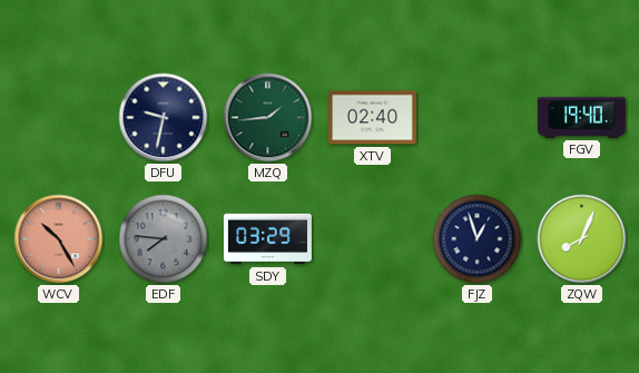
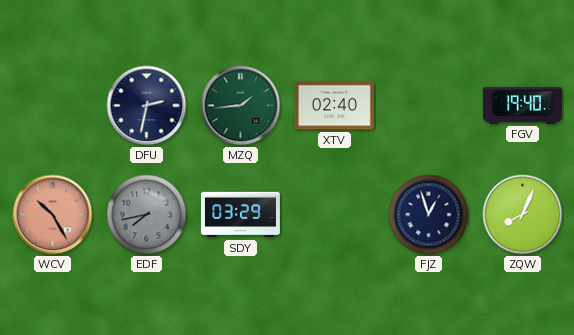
DFU: 9:32 -> 2:32
EDF: 7:46 -> 7:43
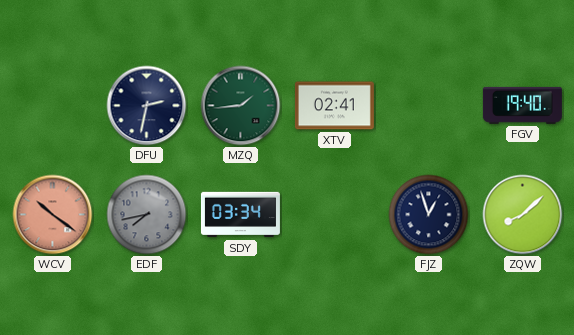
XTV: 02:40 -> 02:41
WCV: 10:25 -> 10:21
SDY: 03:29 -> 03:34
ZQW: 8:04 -> 8:08
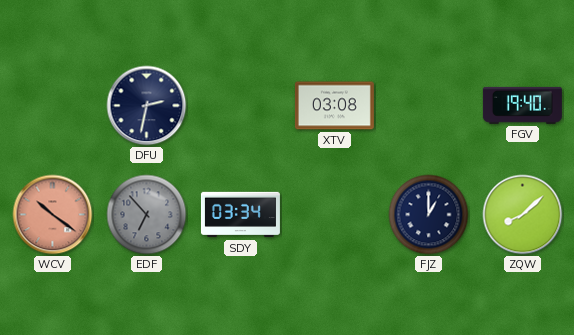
MZQ: 1:44 -> none
XTV: 02:41 -> 03:08
EDF: 7:43 -> 6:53
FJZ: 12:57 -> 1:00
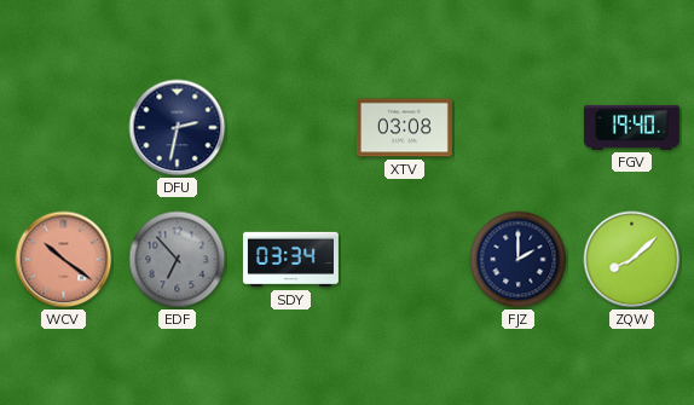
FJZ: 1:00 -> 2:00
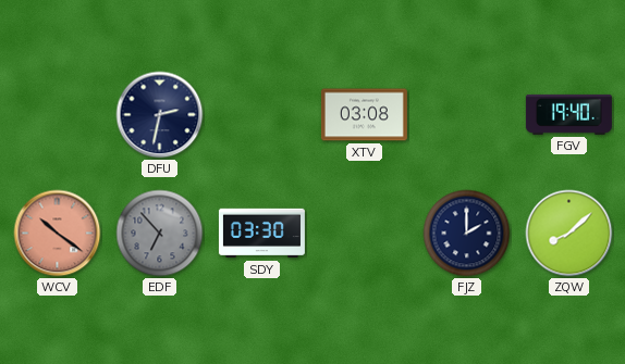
SDY: 03:34 -> 03:30
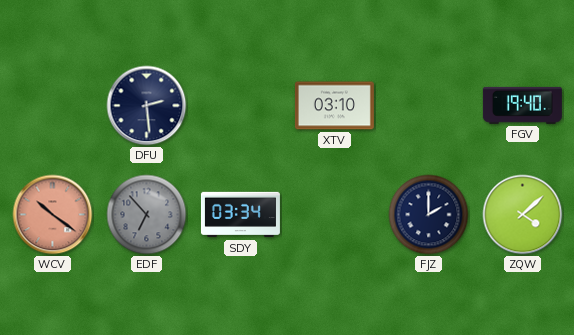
DFU: 2:32 -> 2:29
XTV: 03:08 -> 03:10
SDY: 03:30 -> 03:34
ZQW: 8:08 -> 4:08
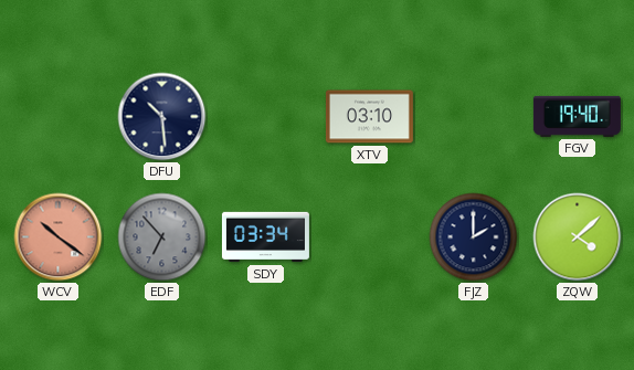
DFU: 2:29 -> 10:29
